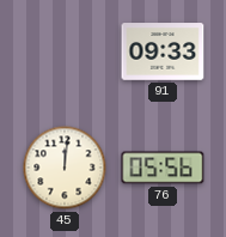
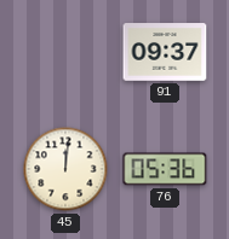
91: 09:33 -> 09:37
76: 05:56 -> 05:36
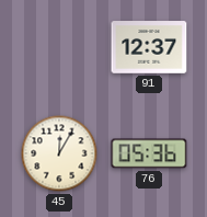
91: 09:37 -> 12:37
45: 12:01 -> 12:05
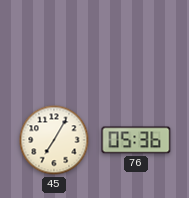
91: 12:37 -> none
45: 12:05 -> 7:05
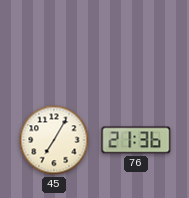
76: 05:36 -> 21:36
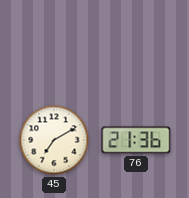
45: 7:05 -> 7:10
